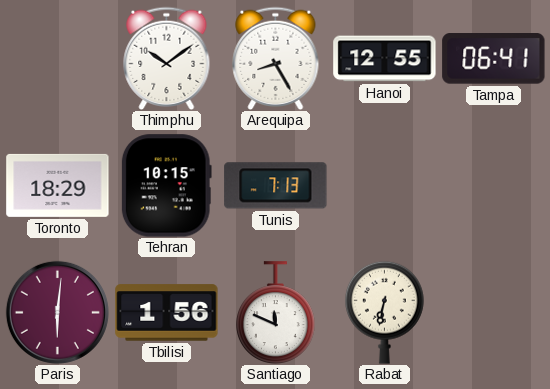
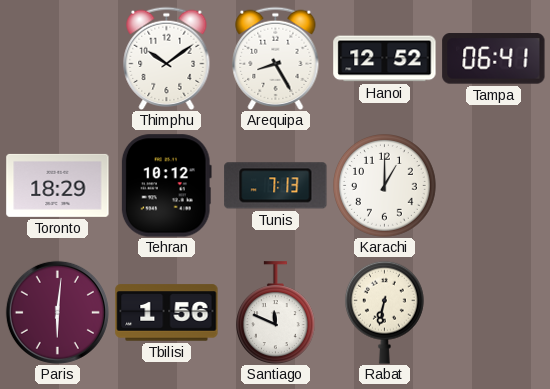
Hanoi: 12:55 -> 12:52
Tehran: 10:15 -> 10:12
Karachi: none -> 1:00
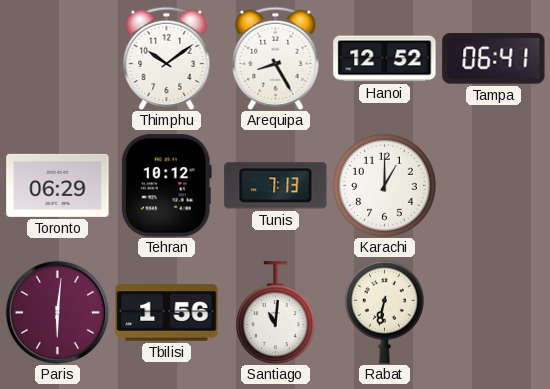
Toronto: 18:29 -> 06:29
Santiago: 11:49 -> 11:01
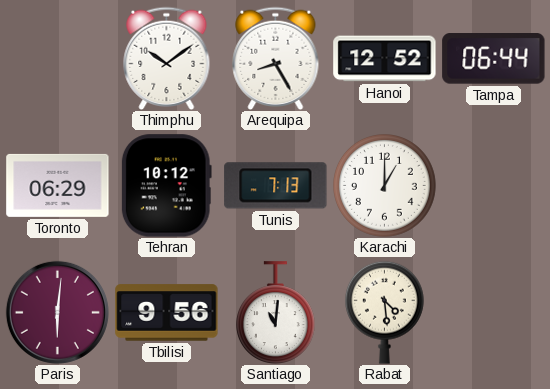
Tampa: 06:41 -> 06:44
Tbilisi: 1:56 -> 9:56
Rabat: 6:32 -> 4:29
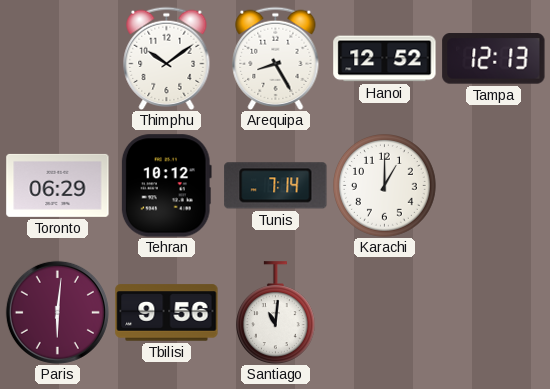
Tampa: 06:44 -> 12:13
Tunis: 7:13 -> 7:14
Rabat: 4:29 -> none
